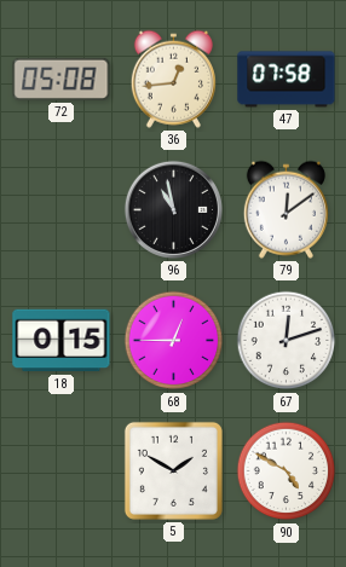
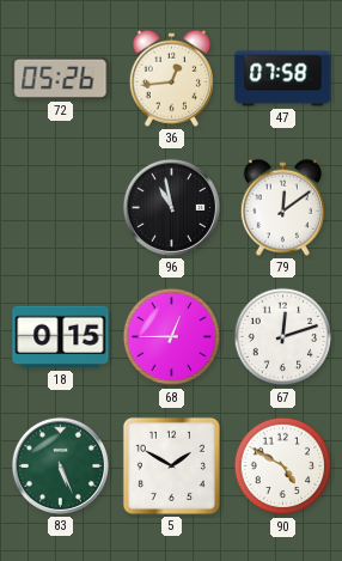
72: 05:08 -> 05:26
83: none -> 5:26
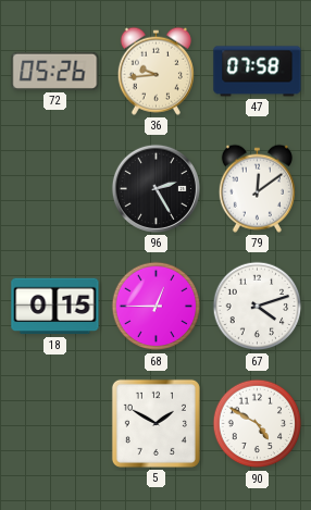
36: 12:44 -> 9:44
96: 10:58 -> 2:25
67: 12:12 -> 4:12
83: 5:26 -> none
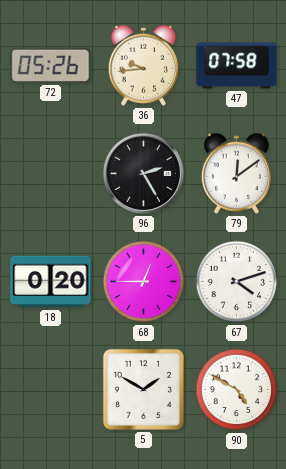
18: 0:15 -> 0:20
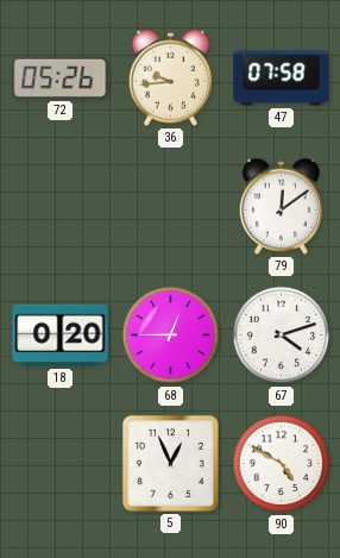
96: 2:25 -> none
5: 1:50 -> 12:56
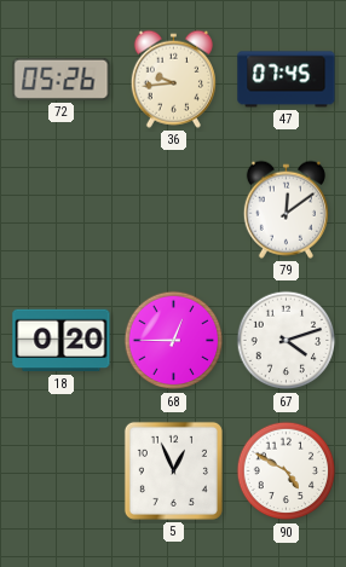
47: 07:58 -> 07:45
